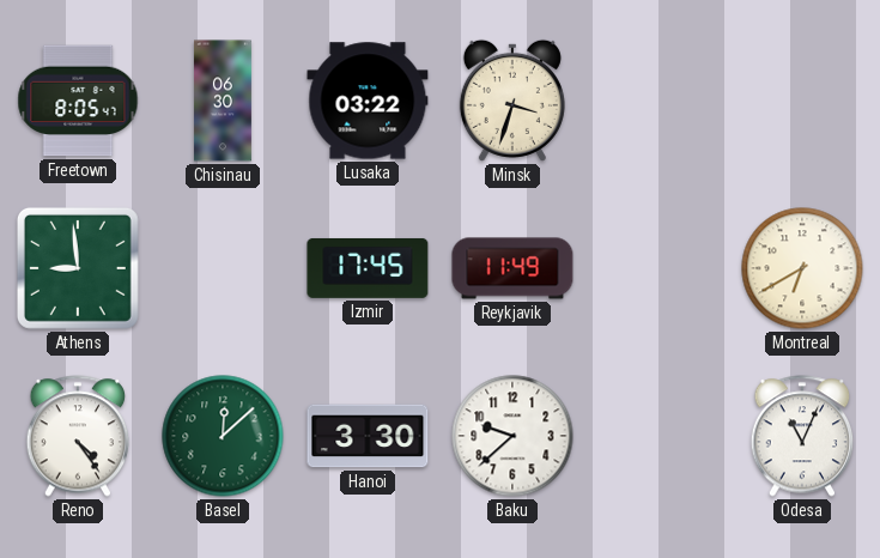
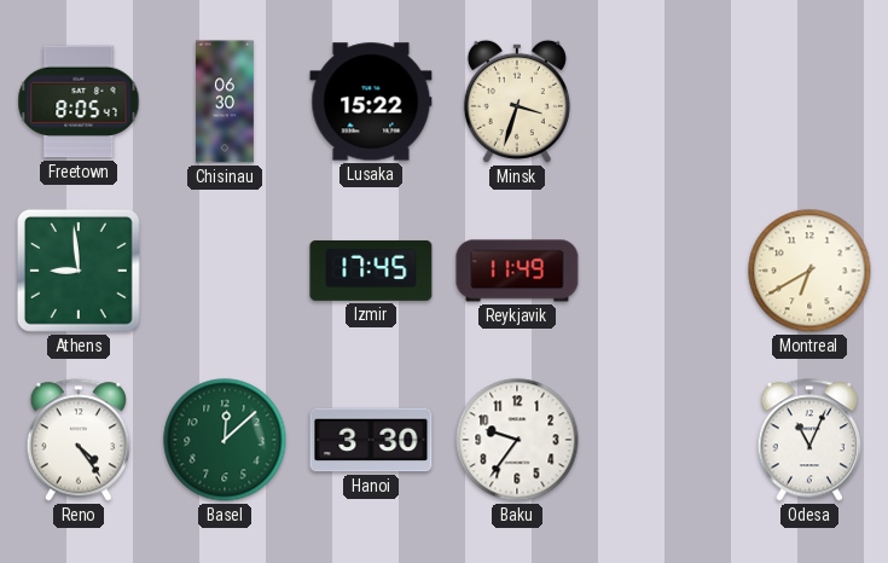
Lusaka: 03:22 -> 15:22
Baku: 9:38 -> 9:36
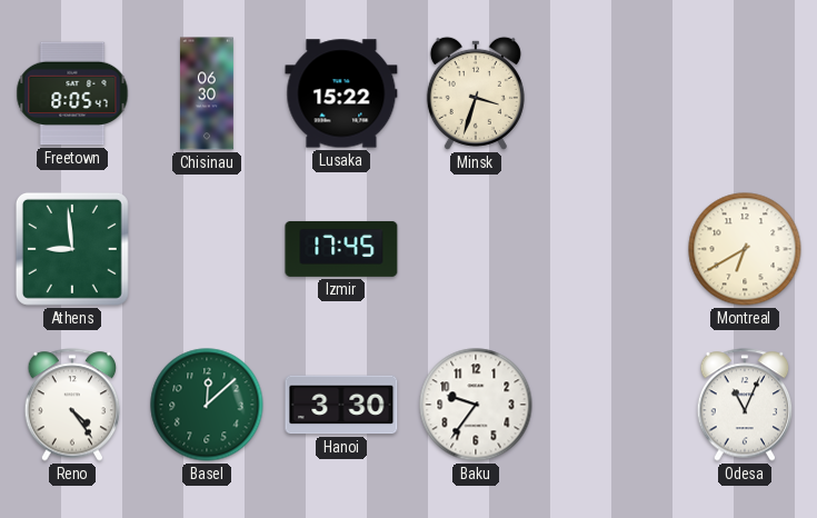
Reykjavik: 11:49 -> none
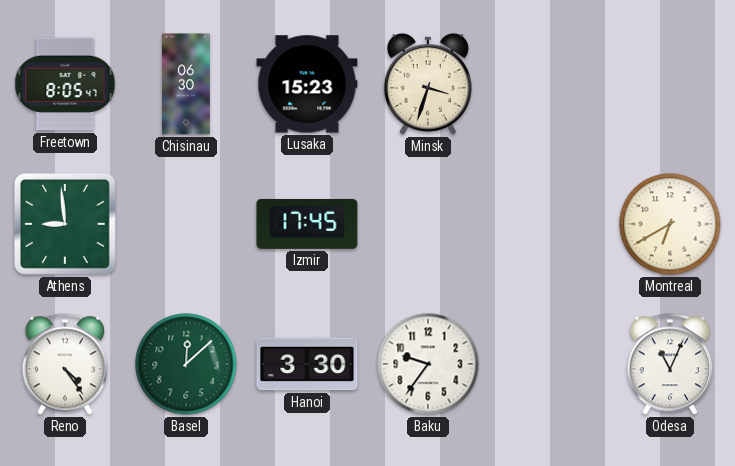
Lusaka: 15:22 -> 15:23
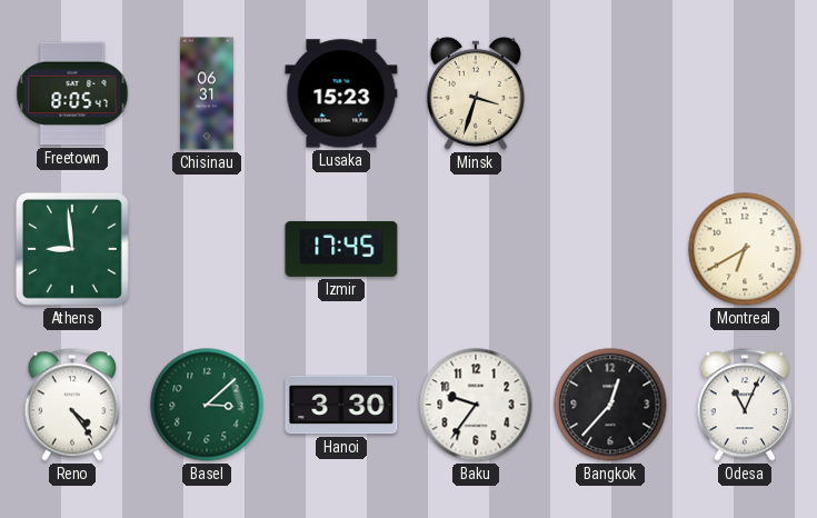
Chisinau: 06:30 -> 06:31
Basel: 12:08 -> 3:08
Bangkok: none -> 12:37
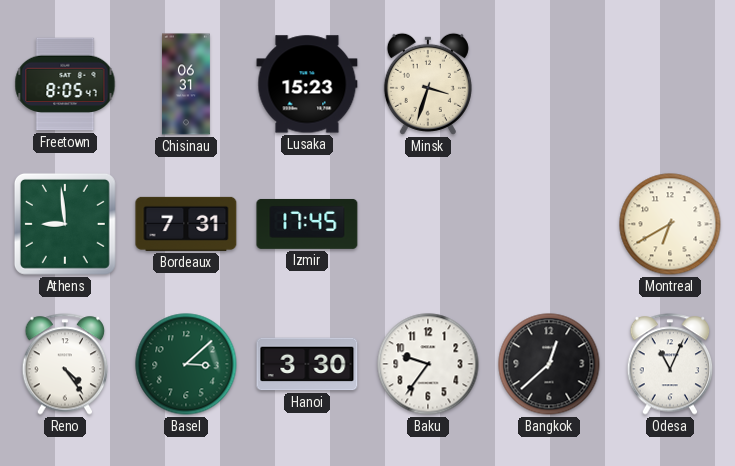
Bordeaux: none -> 7:31
Bangkok: 12:37 -> 12:38
